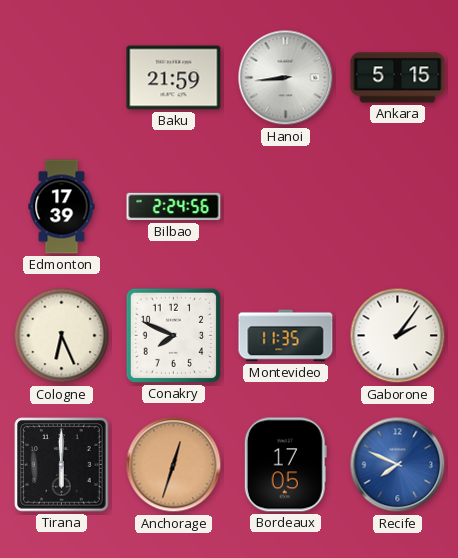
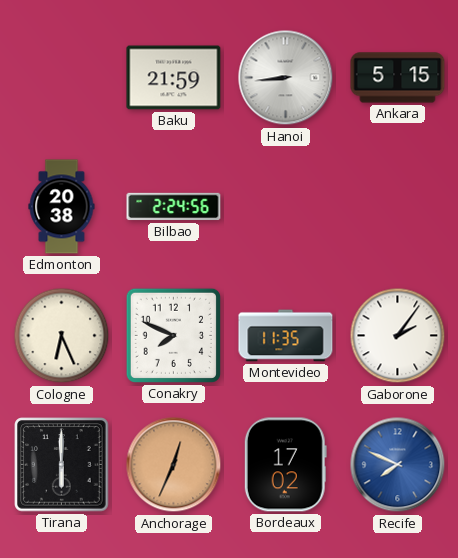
Edmonton: 17:39 -> 20:38
Anchorage: 12:33 -> 12:34
Bordeaux: 17:05 -> 17:02
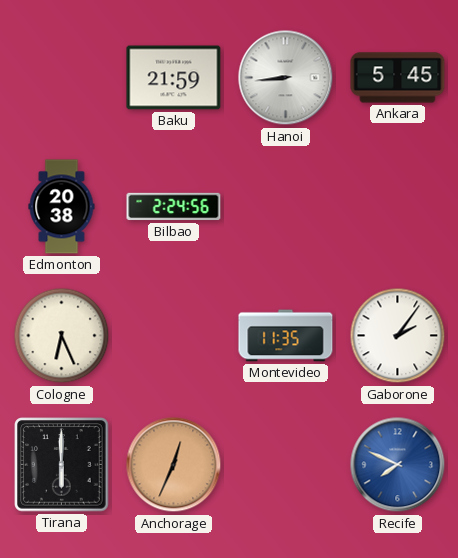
Ankara: 5:15 -> 5:45
Conakry: 7:49 -> none
Bordeaux: 17:02 -> none
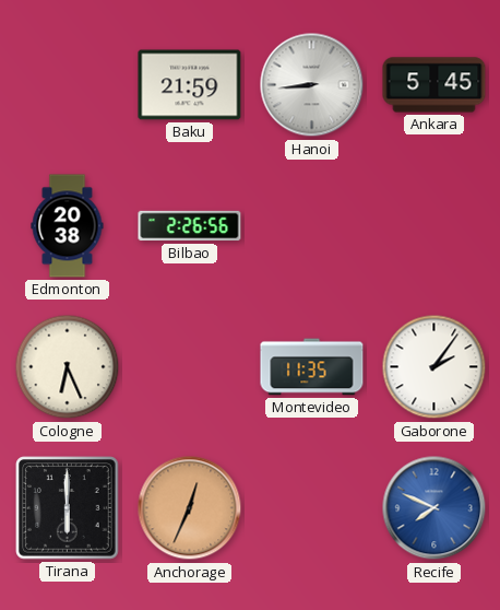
Bilbao: 2:24 -> 2:26
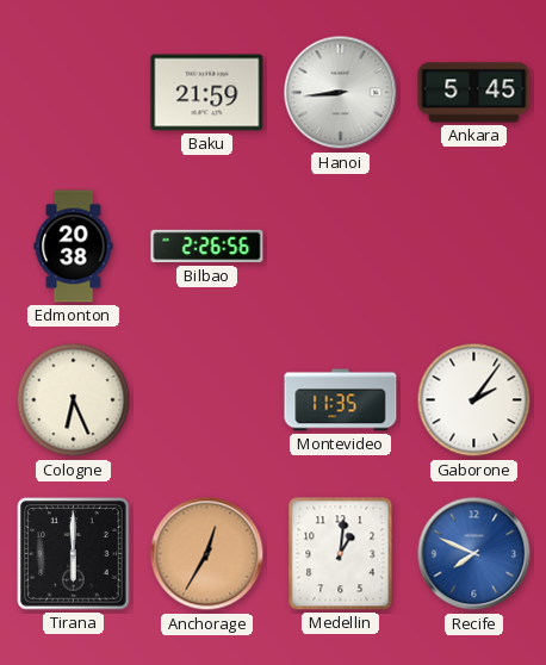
Anchorage: 12:34 -> 12:35
Medellin: none -> 1:01
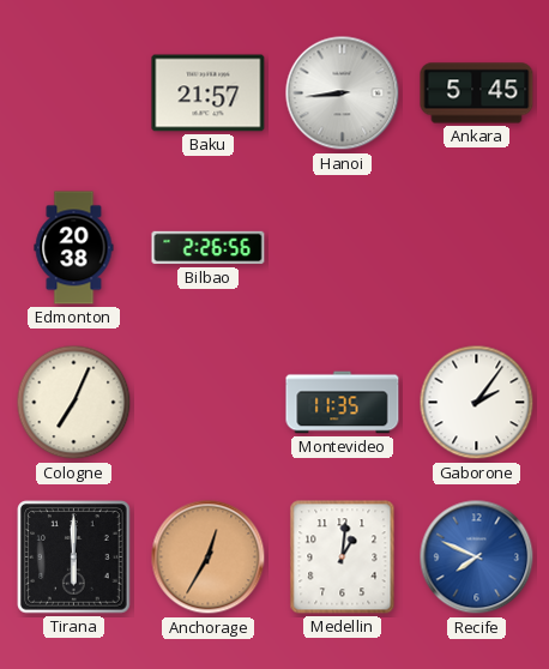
Baku: 21:59 -> 21:57
Cologne: 6:26 -> 7:04
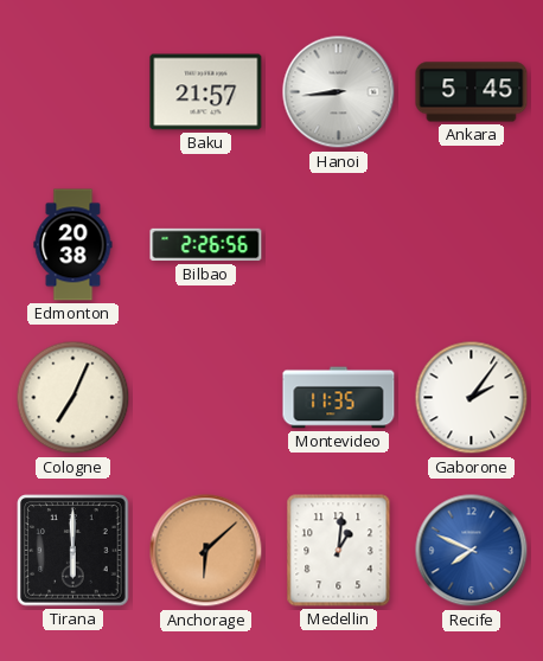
Anchorage: 12:35 -> 6:08
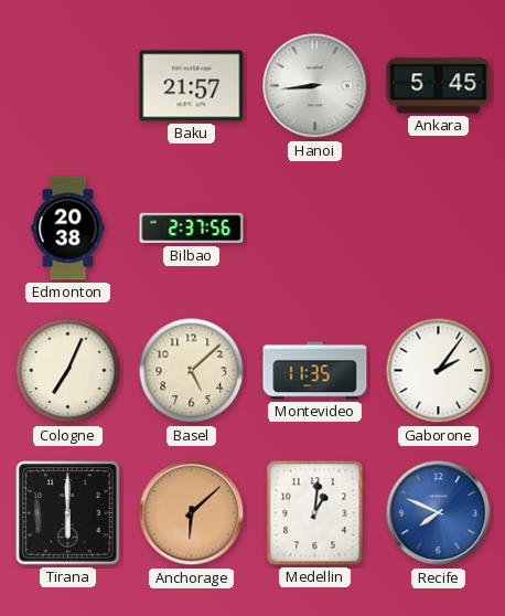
Bilbao: 2:26 -> 2:37
Basel: none -> 5:08
